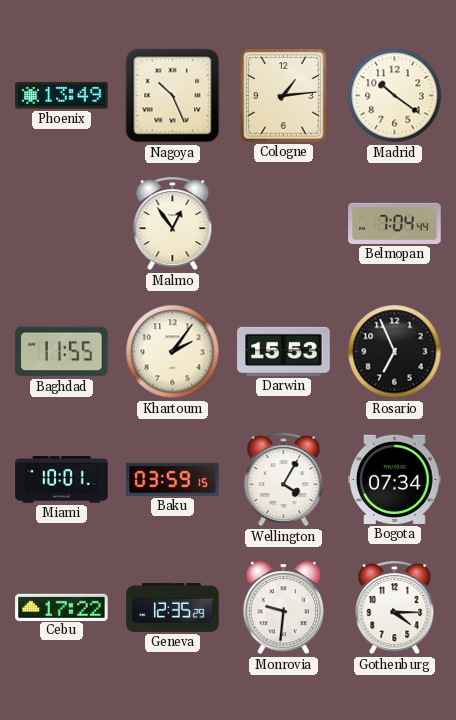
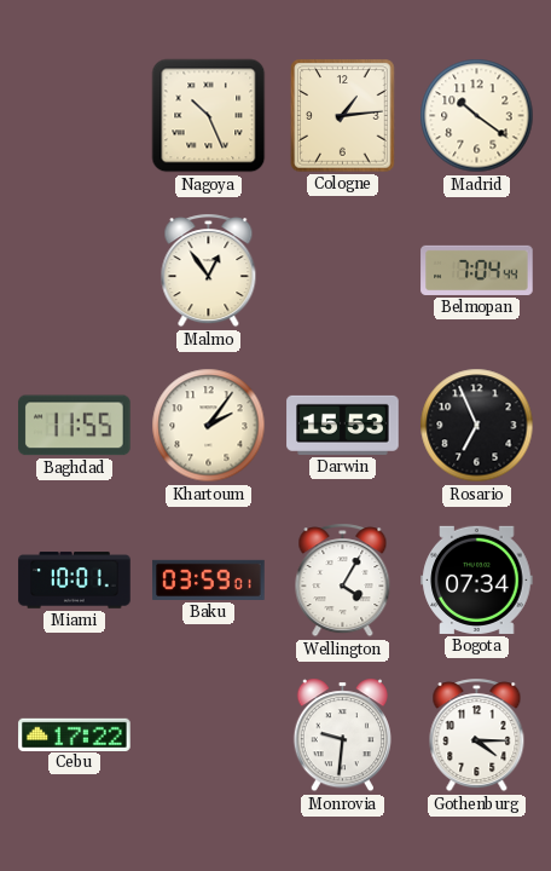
Phoenix: 13:49 -> none
Baku: 03:59:15 -> 03:59:01
Geneva: 12:35 -> none
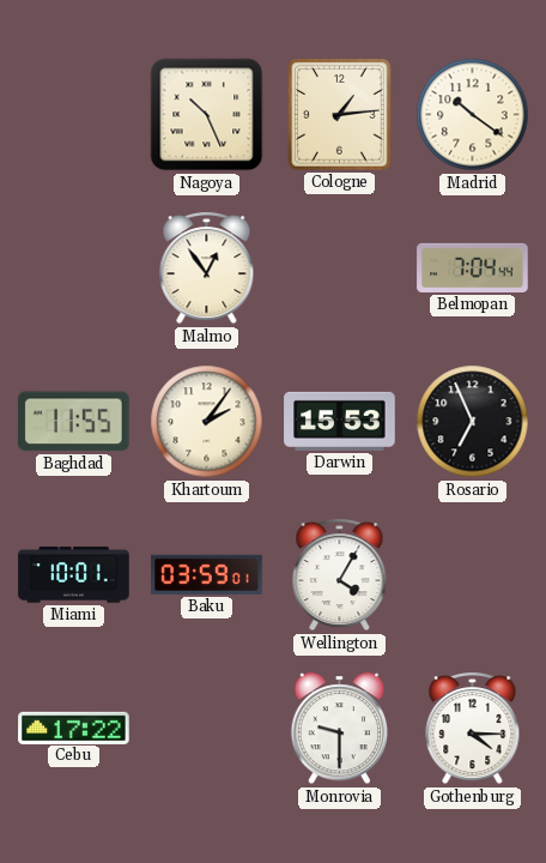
Bogota: 07:34 -> none
Monrovia: 9:31 -> 9:30
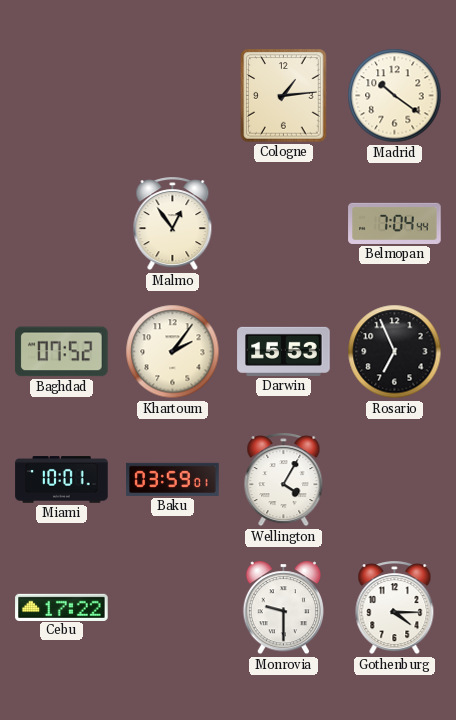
Nagoya: 10:26 -> none
Baghdad: 11:55 -> 07:52
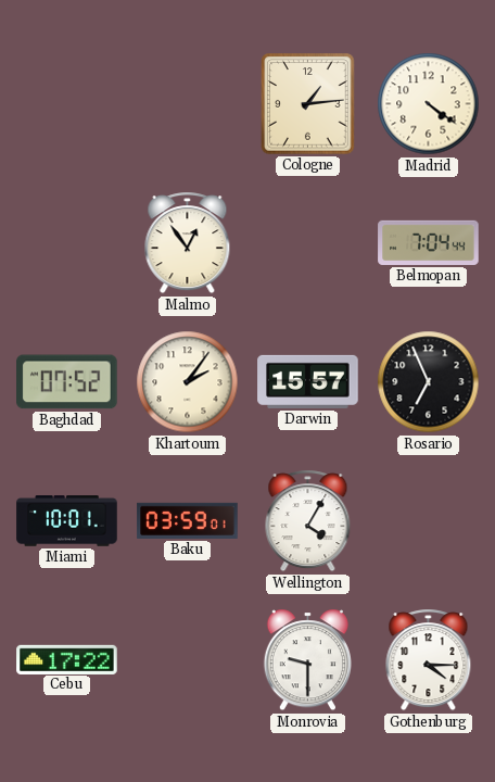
Madrid: 10:21 -> 4:21
Darwin: 15:53 -> 15:57
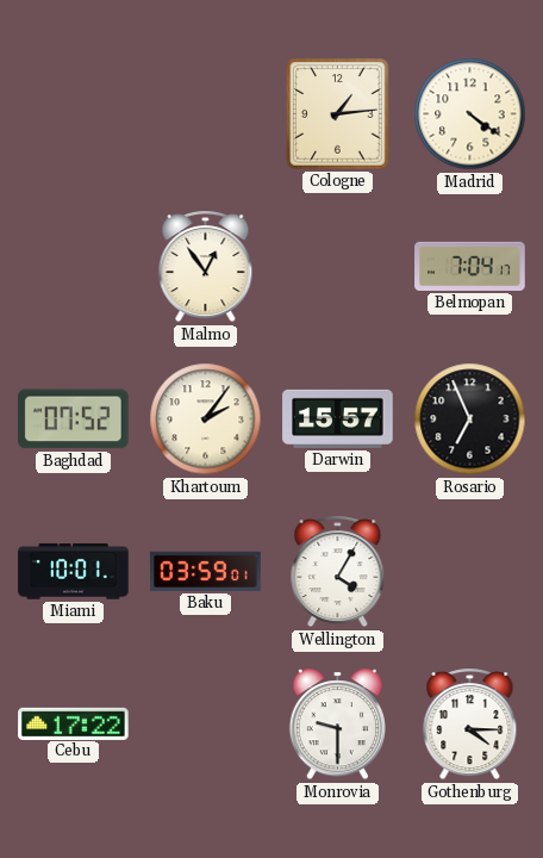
Belmopan: 7:04:44 -> 7:04:17
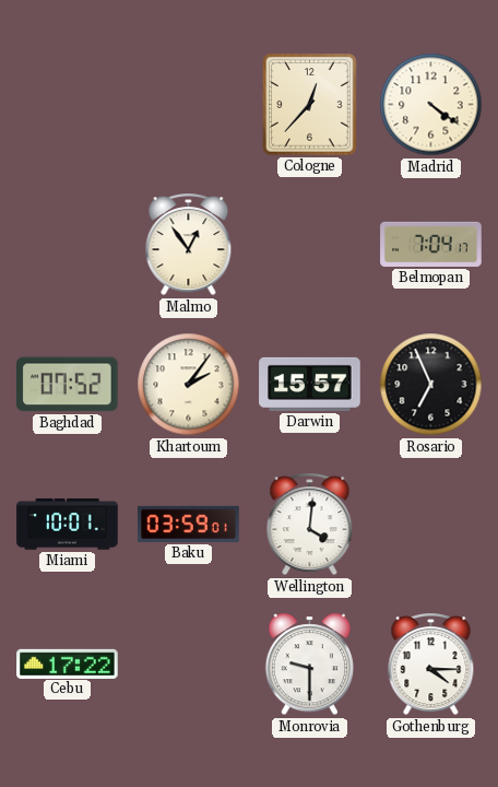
Cologne: 1:14 -> 12:37
Wellington: 4:05 -> 4:01
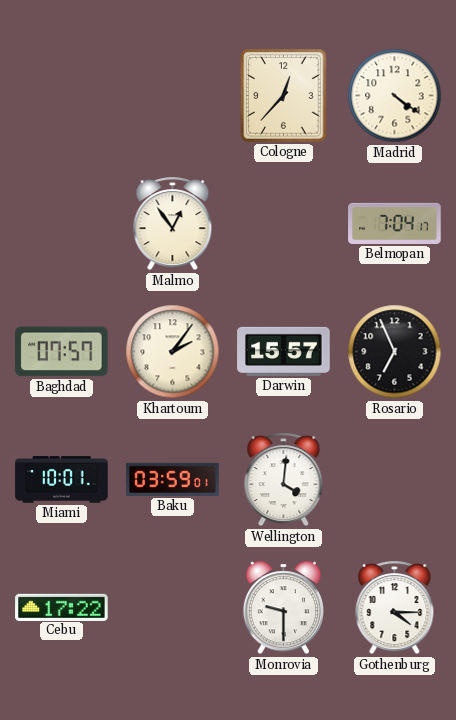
Baghdad: 07:52 -> 07:57
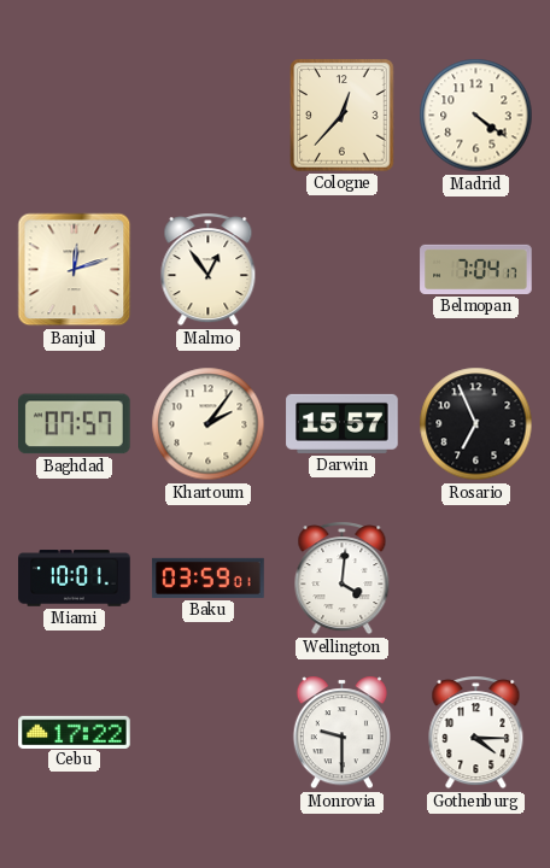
Banjul: none -> 12:12
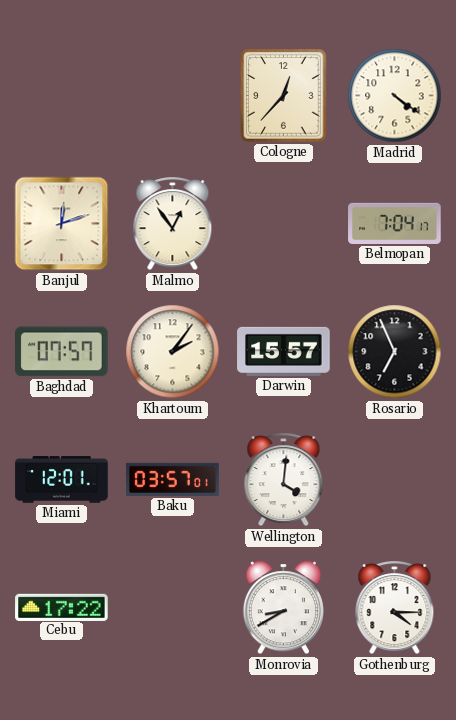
Miami: 10:01 -> 12:01
Baku: 03:59 -> 03:57
Monrovia: 9:30 -> 8:40
